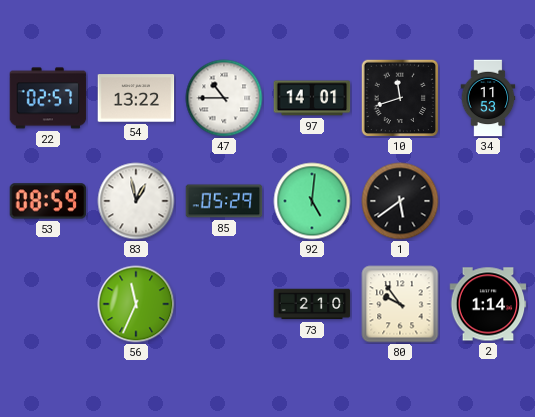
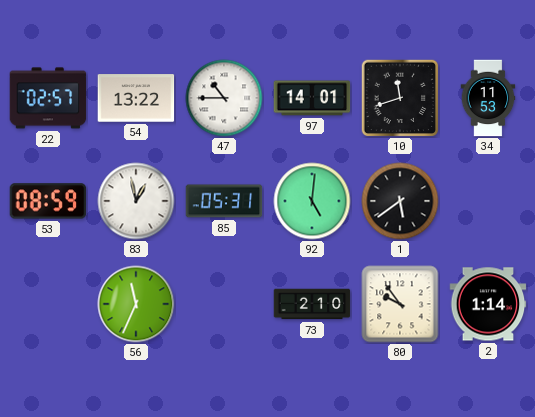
85: 05:29 -> 05:31
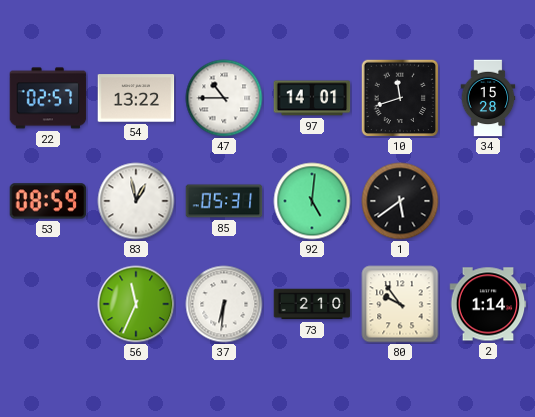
34: 11:53 -> 15:28
37: none -> 6:31
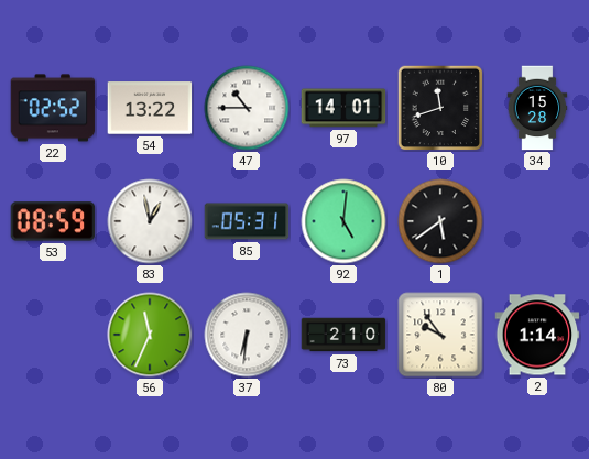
22: 02:57 -> 02:52
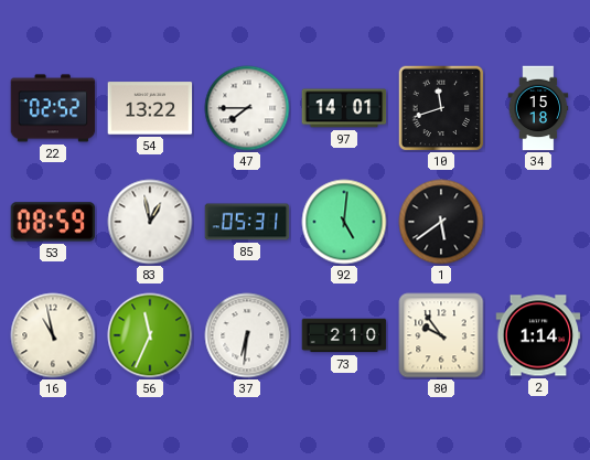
47: 10:45 -> 7:45
34: 15:28 -> 15:18
16: none -> 10:58
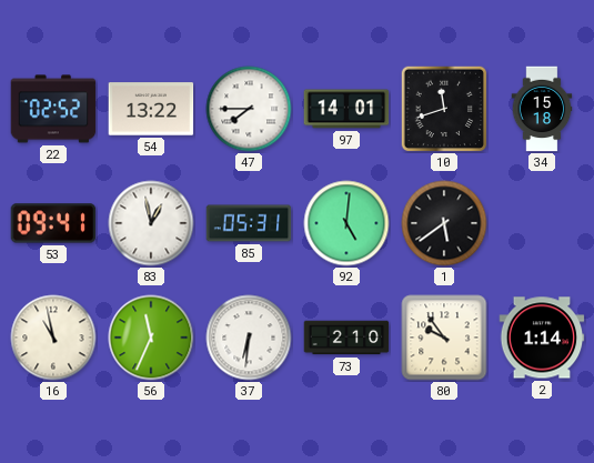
53: 08:59 -> 09:41
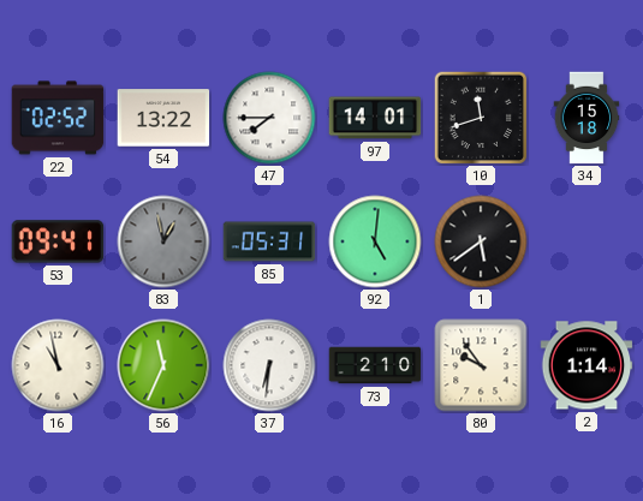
83 dial: white -> grey
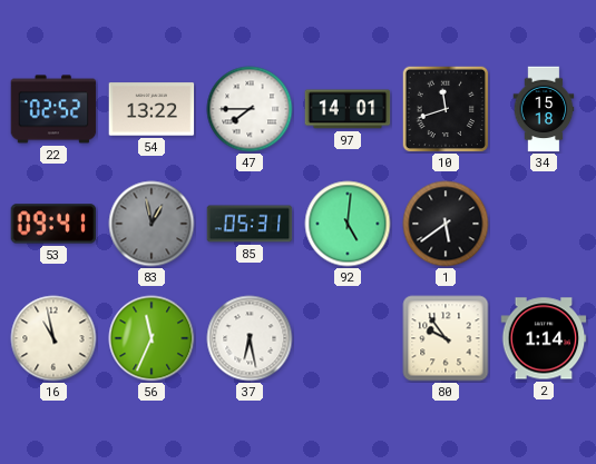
37: 6:31 -> 6:28
73: 2:10 -> none
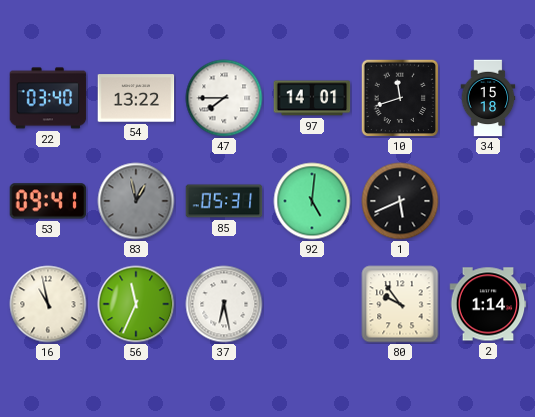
22: 02:52 -> 03:40
1: 5:39 -> 5:41
